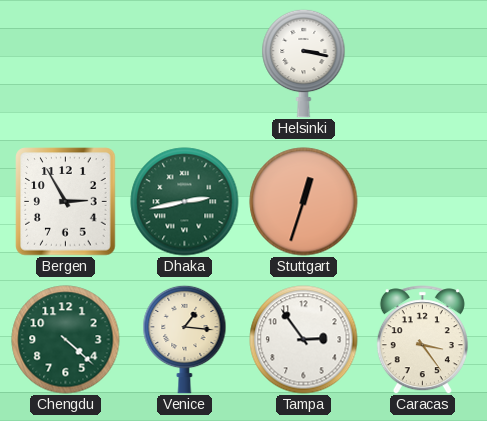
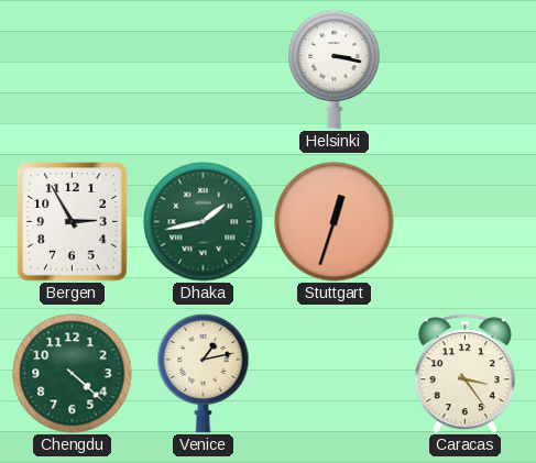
Dhaka: 2:43 -> 1:43
Venice: 1:16 -> 1:13
Tampa: 2:54 -> none
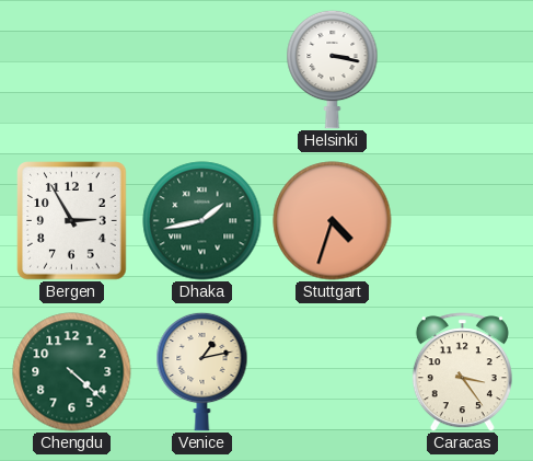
Stuttgart: 12:33 -> 4:33
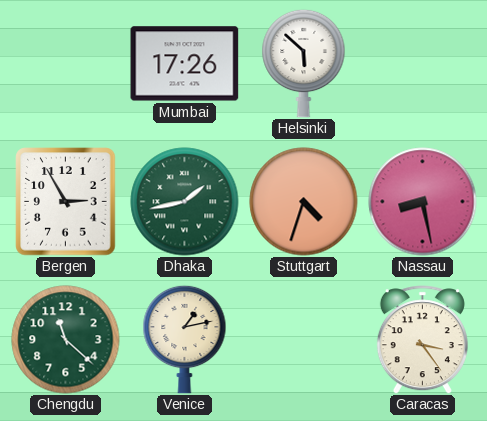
Mumbai: none -> 17:26
Helsinki: 3:17 -> 5:52
Nassau: none -> 8:28
Chengdu: 4:22 -> 11:22
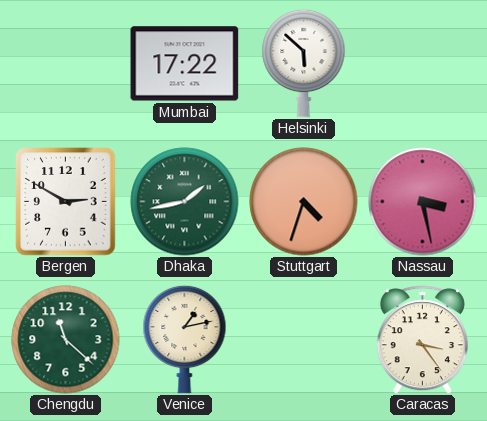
Mumbai: 17:26 -> 17:22
Bergen: 2:55 -> 2:50
Nassau: 8:28 -> 3:28
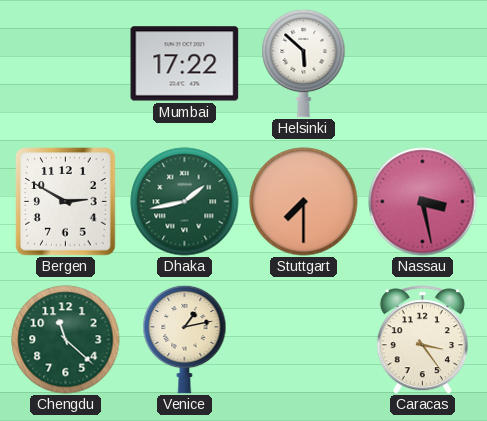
Stuttgart: 4:33 -> 7:30
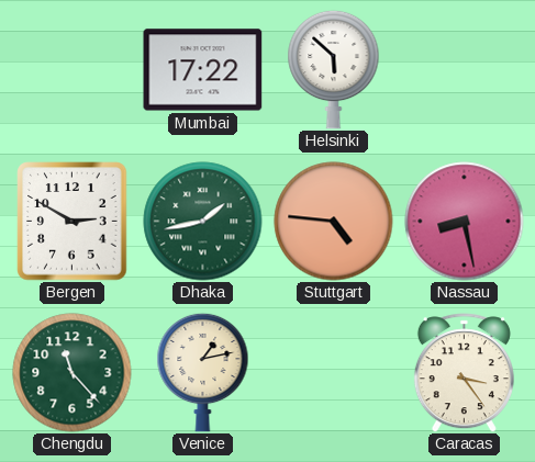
Stuttgart: 7:30 -> 4:46
Nassau: 3:28 -> 8:28
Chengdu: 11:22 -> 11:23
